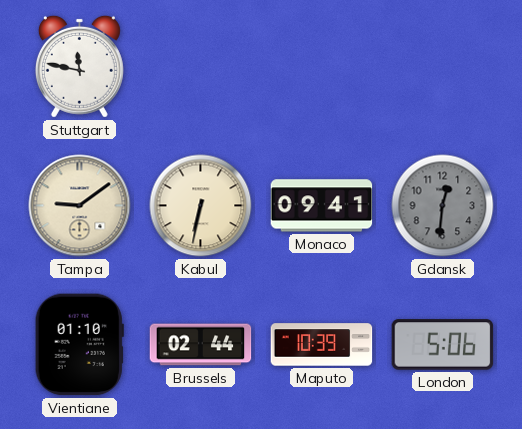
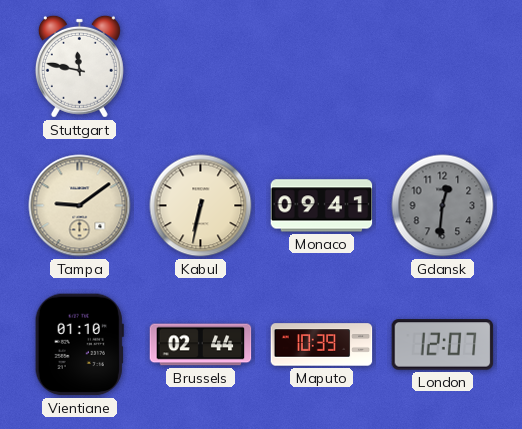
London: 5:06 -> 12:07
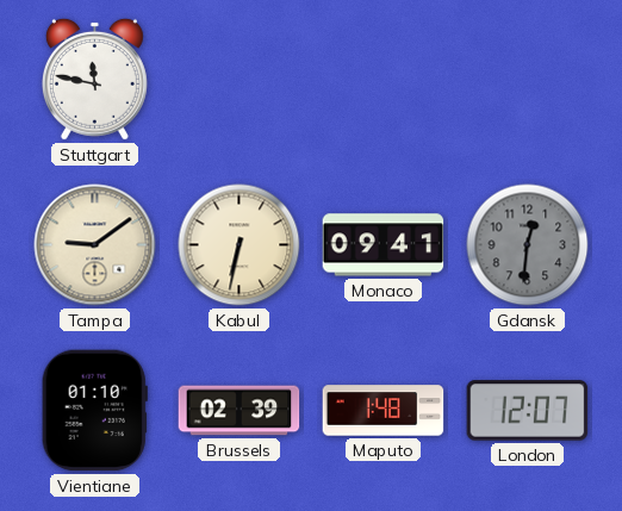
Brussels: 02:44 -> 02:39
Maputo: 10:39 -> 1:48
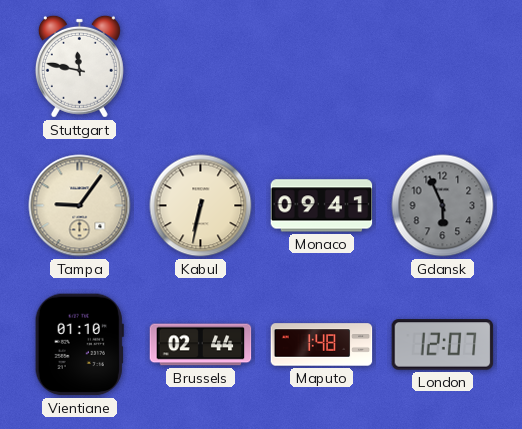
Tampa: 9:09 -> 9:06
Gdansk: 12:31 -> 5:56
Brussels: 02:39 -> 02:44
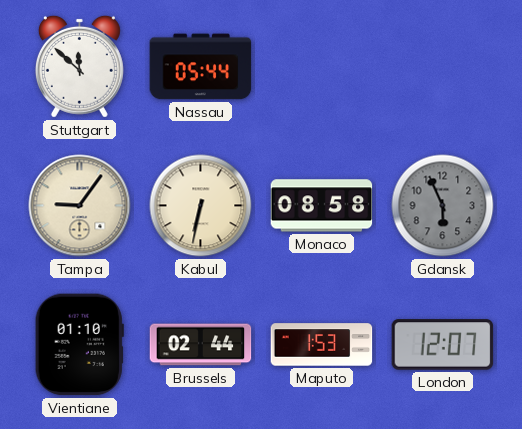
Stuttgart: 11:47 -> 11:52
Nassau: none -> 05:44
Monaco: 09:41 -> 08:58
Maputo: 1:48 -> 1:53
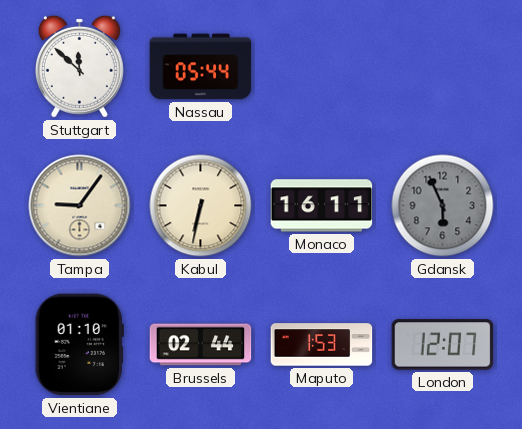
Monaco: 08:58 -> 16:11
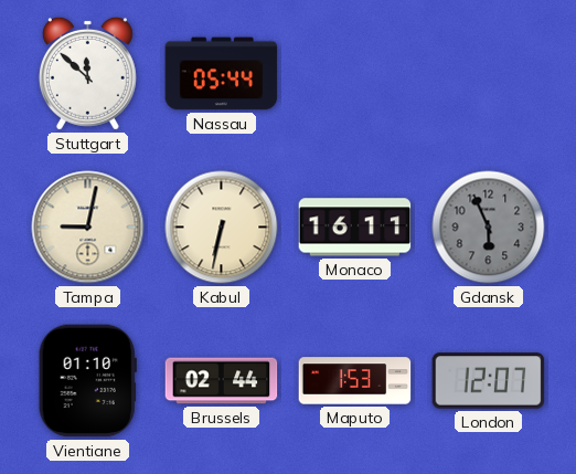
Tampa: 9:06 -> 9:02
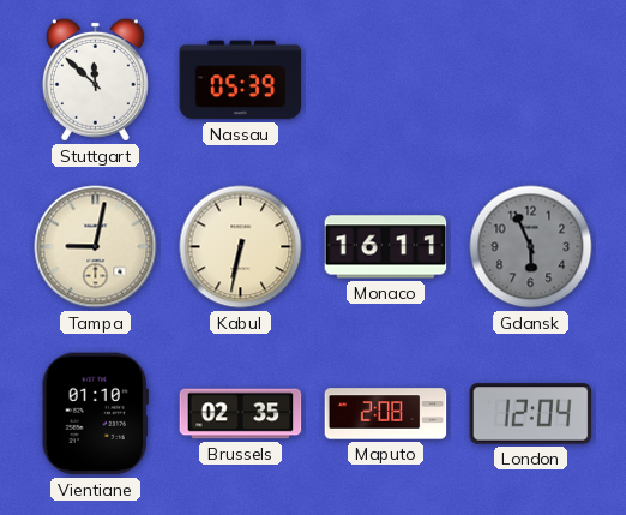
Nassau: 05:44 -> 05:39
Brussels: 02:44 -> 02:35
Maputo: 1:53 -> 2:08
London: 12:07 -> 12:04
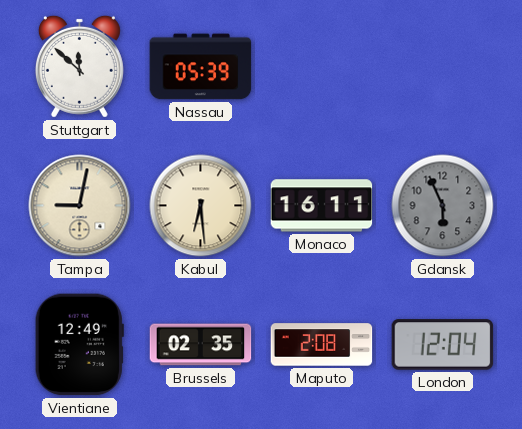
Kabul: 6:32 -> 6:29
Vientiane: 01:10 -> 12:49
